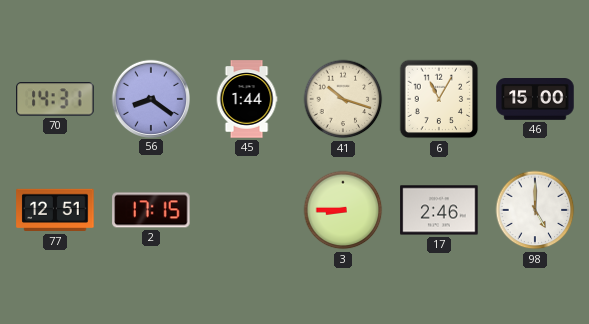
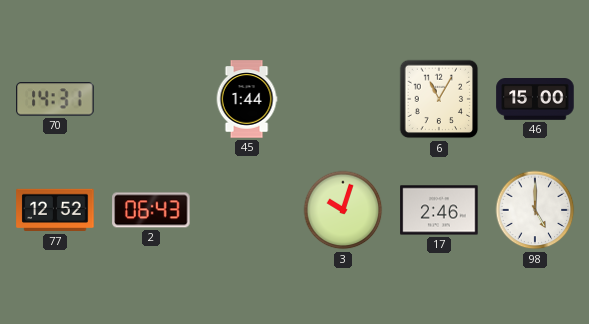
56: 8:21 -> none
41: 10:18 -> none
77: 12:51 -> 12:52
2: 17:15 -> 06:43
3: 8:45 -> 10:03
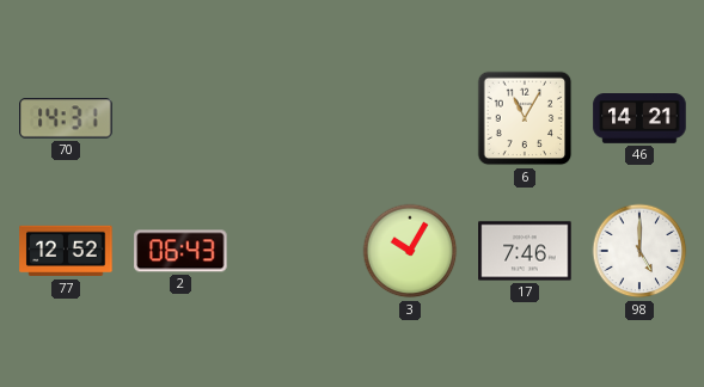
45: 1:44 -> none
46: 15:00 -> 14:21
3: 10:03 -> 10:05
17: 2:46 -> 7:46
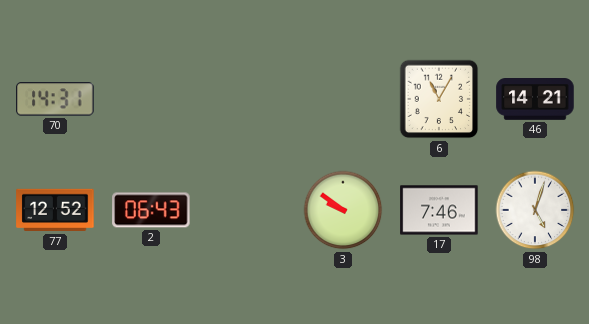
3: 10:05 -> 9:51
98: 5:00 -> 5:03
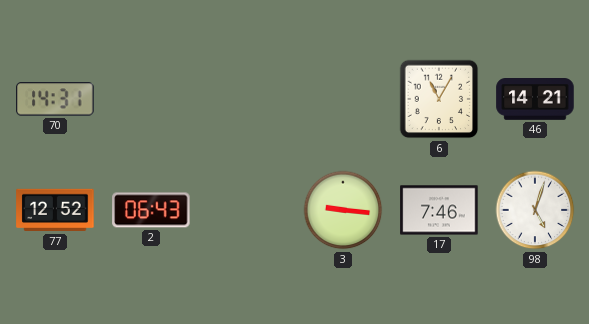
3: 9:51 -> 9:16
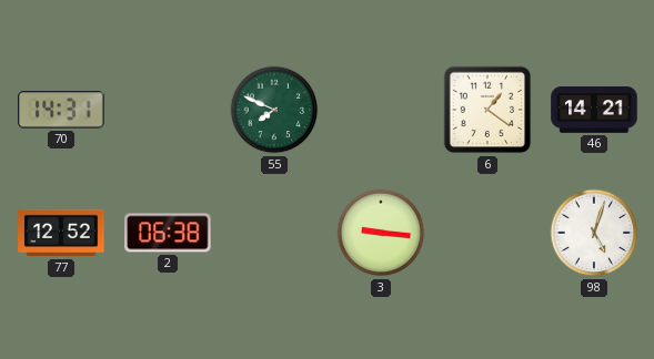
55: none -> 7:49
6: 11:05 -> 1:21
2: 06:43 -> 06:38
17: 7:46 -> none
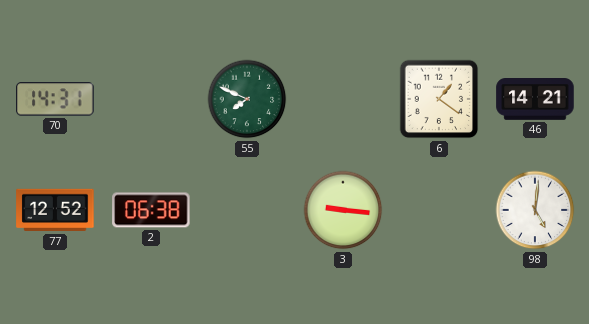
98: 5:03 -> 5:01
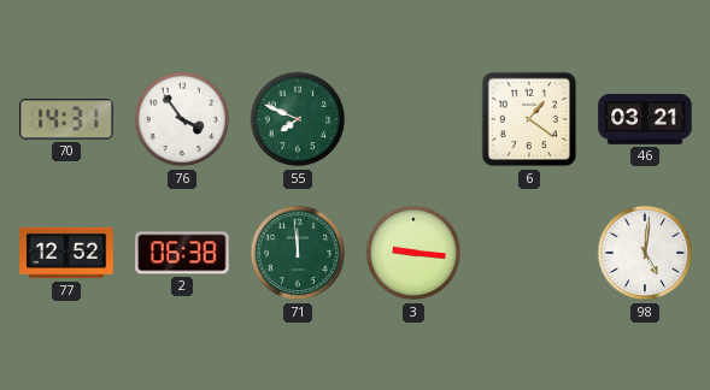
76: none -> 3:54
46: 14:21 -> 03:21
71: none -> 11:59
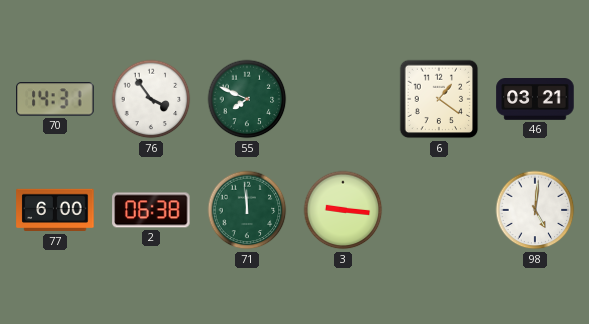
77: 12:52 -> 6:00
